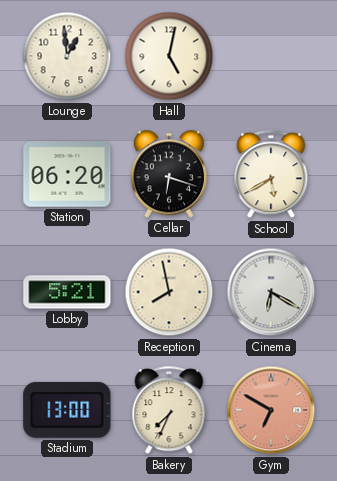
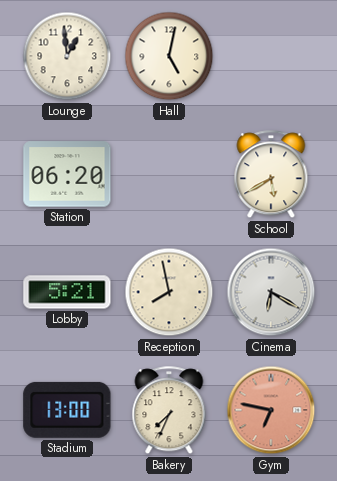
Cellar: 6:18 -> none
Gym: 6:50 -> 6:47
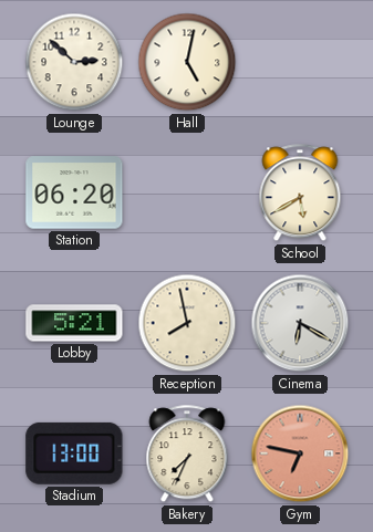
Lounge: 12:59 -> 2:52
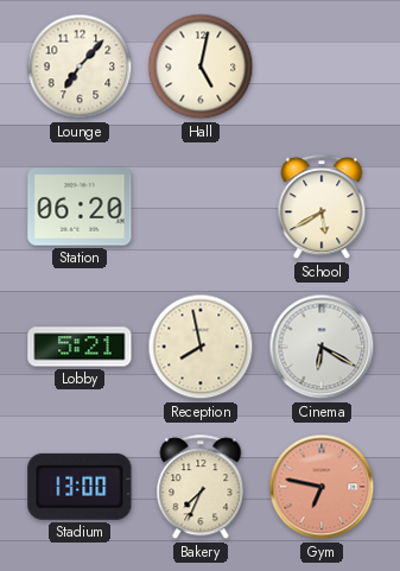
Lounge: 2:52 -> 7:07
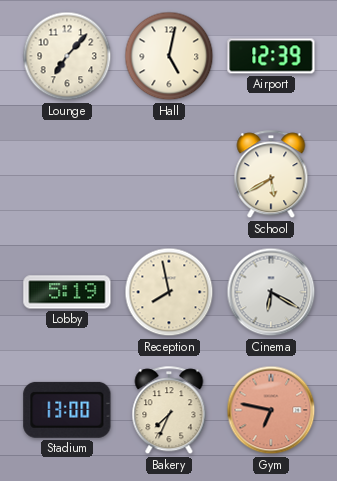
Airport: none -> 12:39
Station: 06:20 -> none
Lobby: 5:21 -> 5:19
